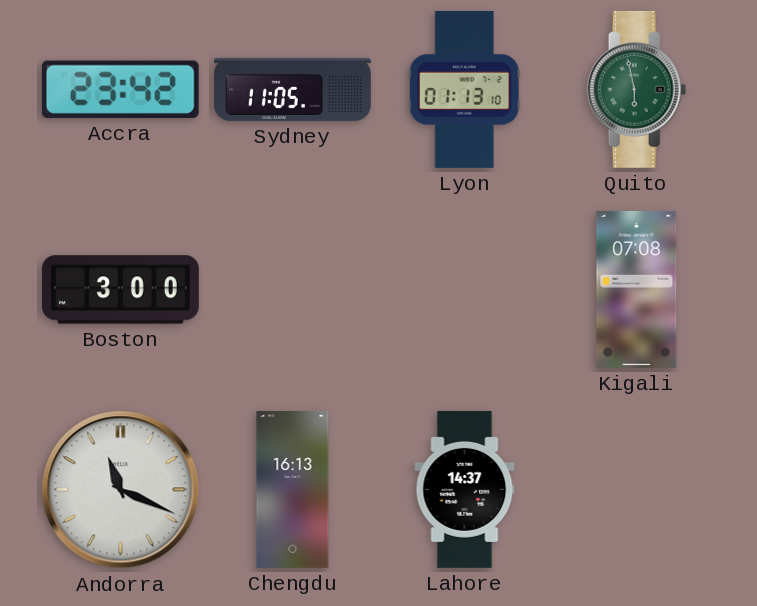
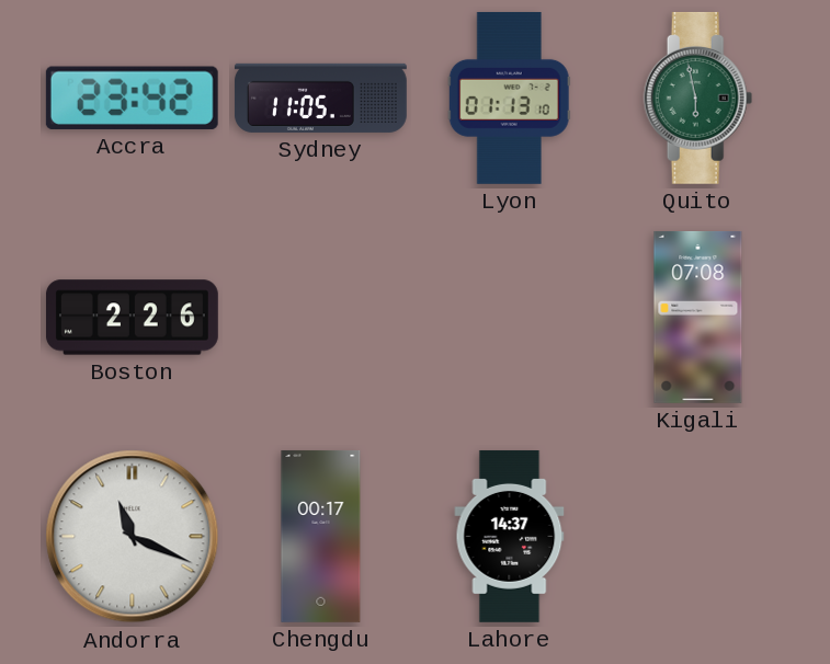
Boston: 3:00 -> 2:26
Chengdu: 16:13 -> 00:17
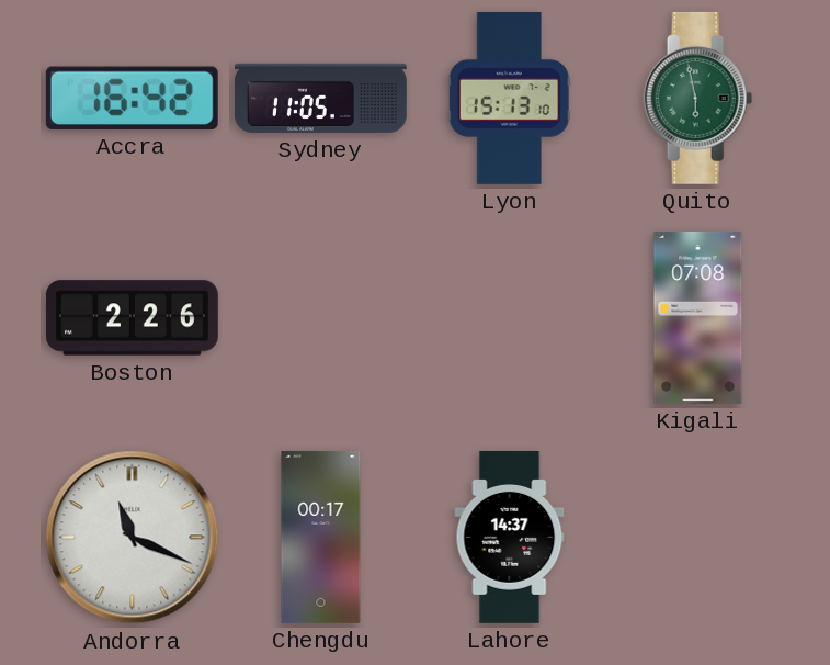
Accra: 23:42 -> 16:42
Lyon: 01:13 -> 15:13
